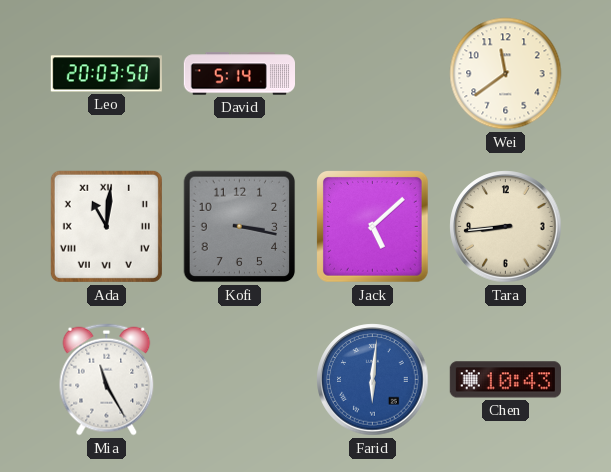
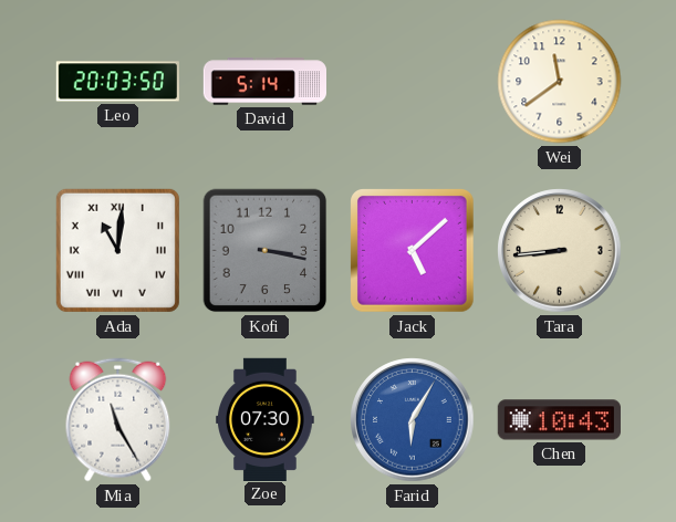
Zoe: none -> 07:30
Farid: 6:01 -> 6:05
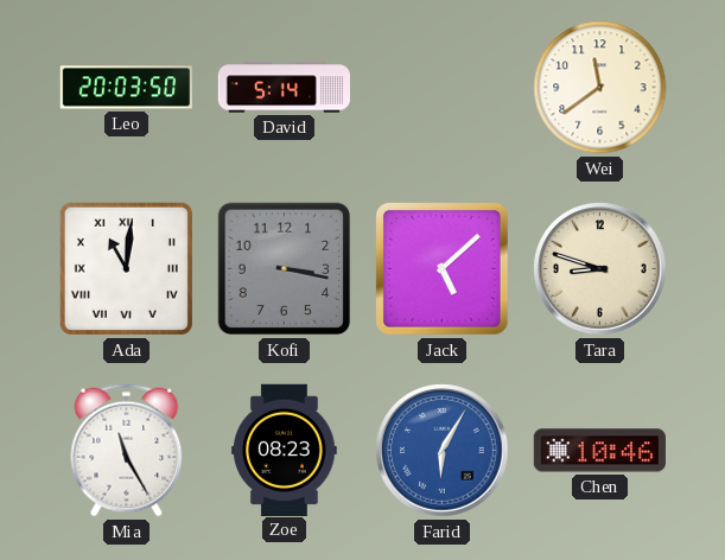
Tara: 8:44 -> 8:48
Zoe: 07:30 -> 08:23
Chen: 10:43 -> 10:46
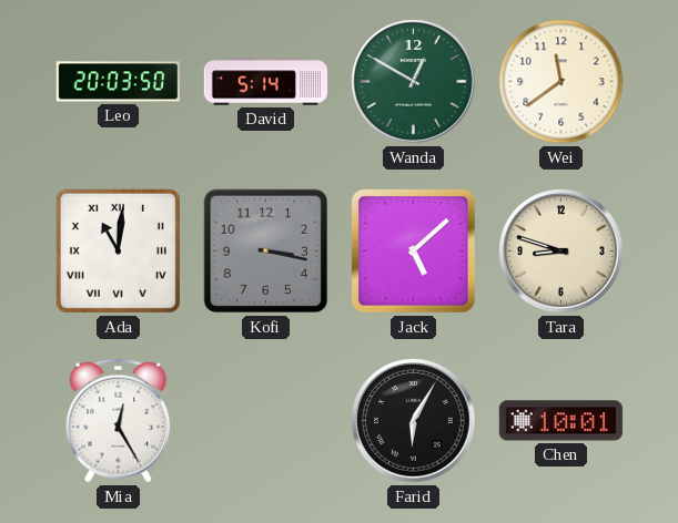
Wanda: none -> 12:50
Mia: 11:25 -> 12:25
Zoe: 08:23 -> none
Farid dial: blue -> black
Chen: 10:46 -> 10:01
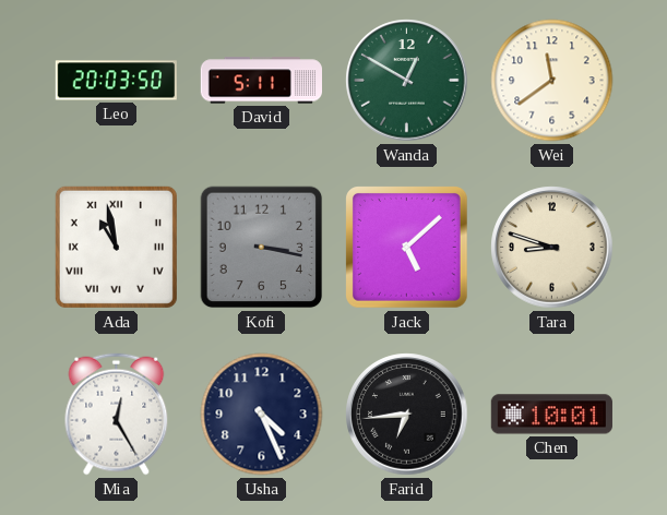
David: 5:14 -> 5:11
Ada: 11:01 -> 10:58
Usha: none -> 4:26
Farid: 6:05 -> 6:44
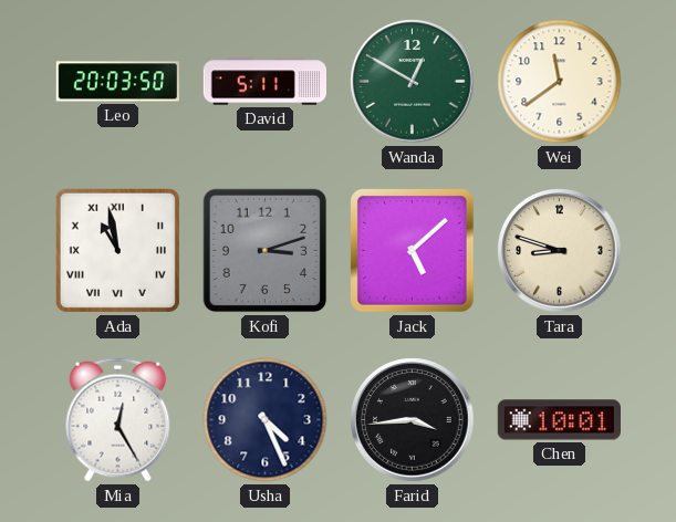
Kofi: 3:17 -> 3:12
Farid: 6:44 -> 3:44
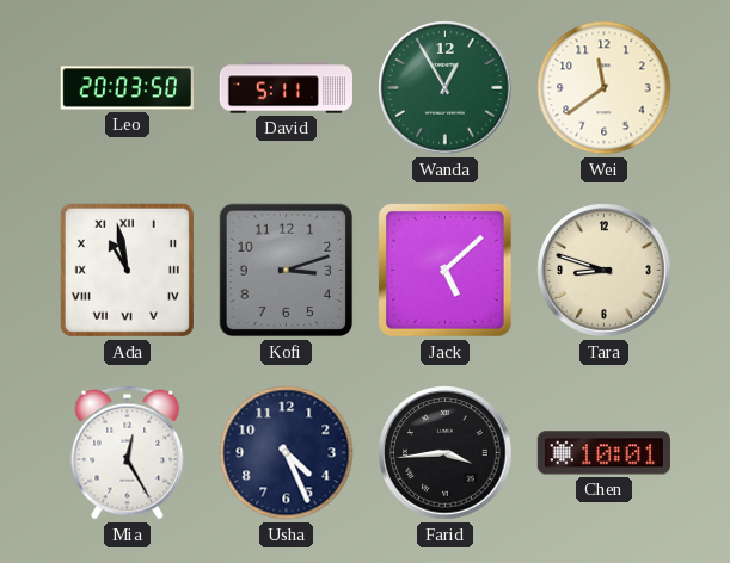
Wanda: 12:50 -> 12:55
